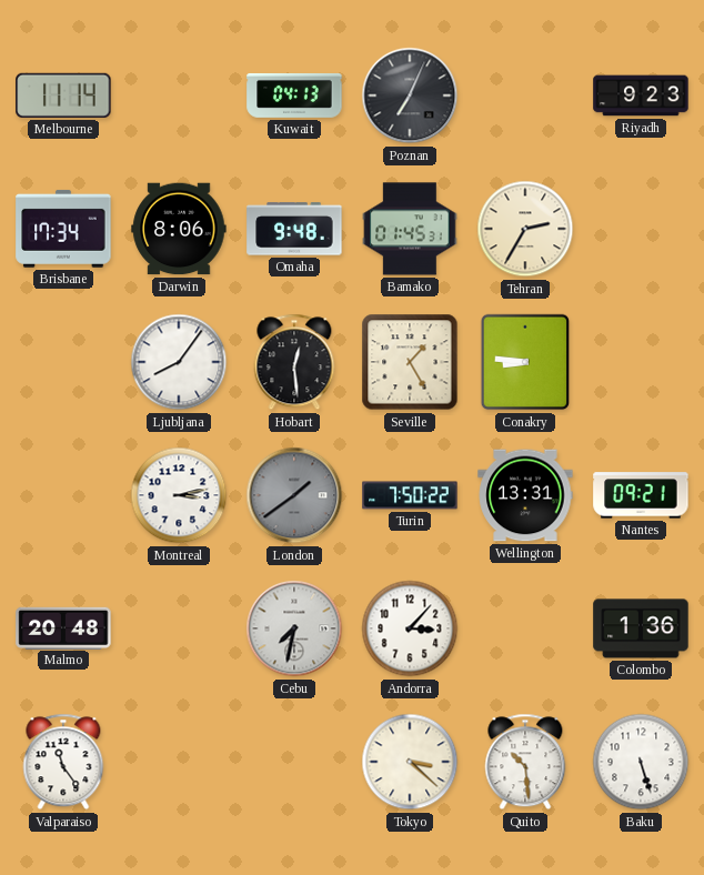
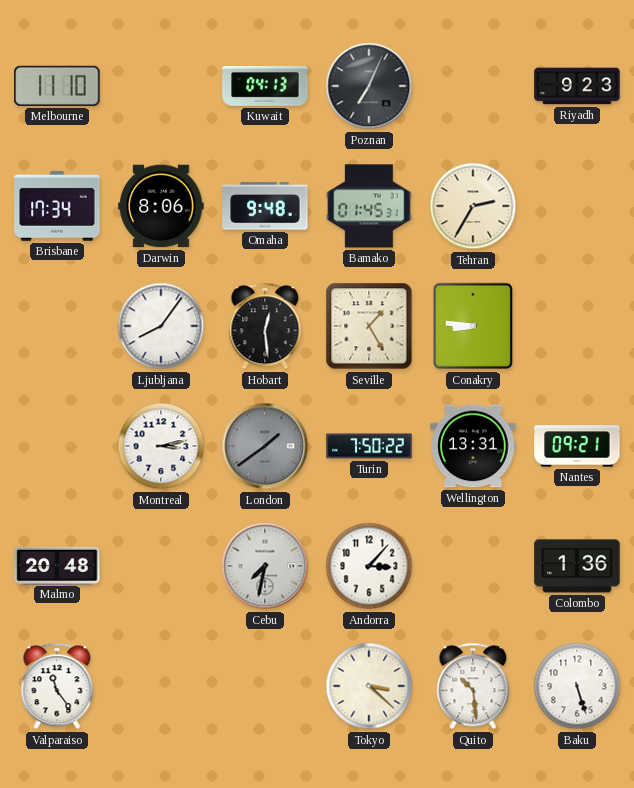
Melbourne: 11:14 -> 11:10
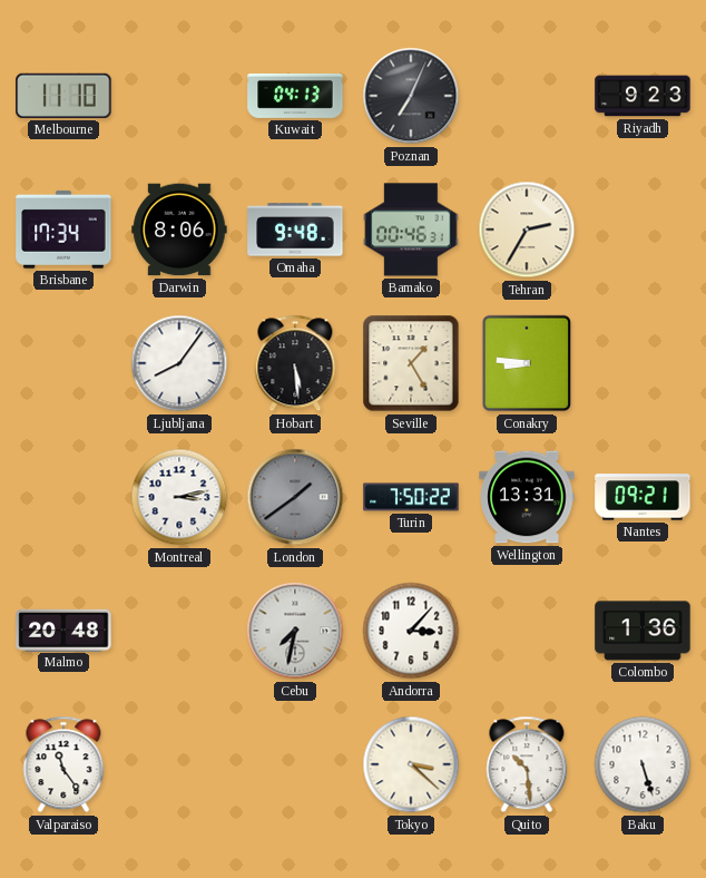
Bamako: 01:45 -> 00:46
Hobart: 12:29 -> 5:29
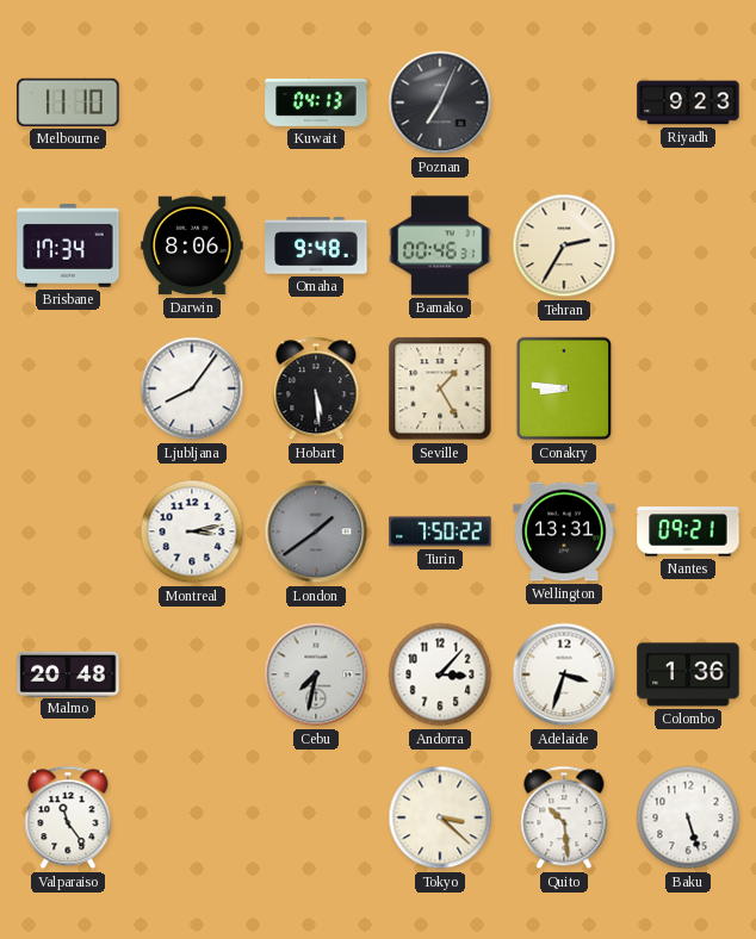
Adelaide: none -> 3:33
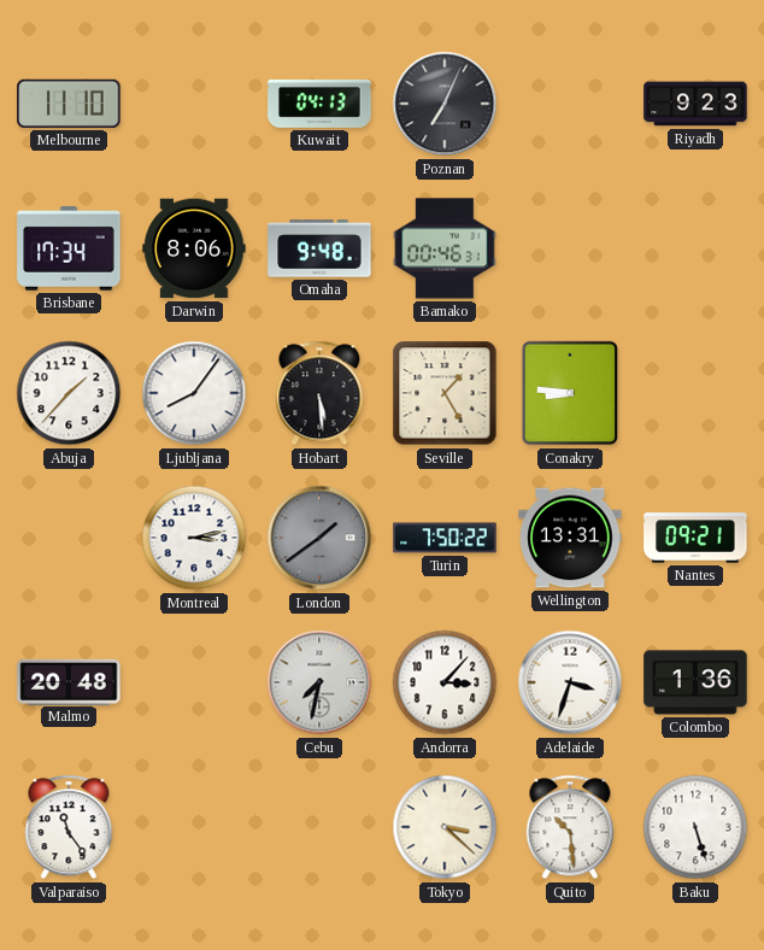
Tehran: 2:35 -> none
Abuja: none -> 1:37
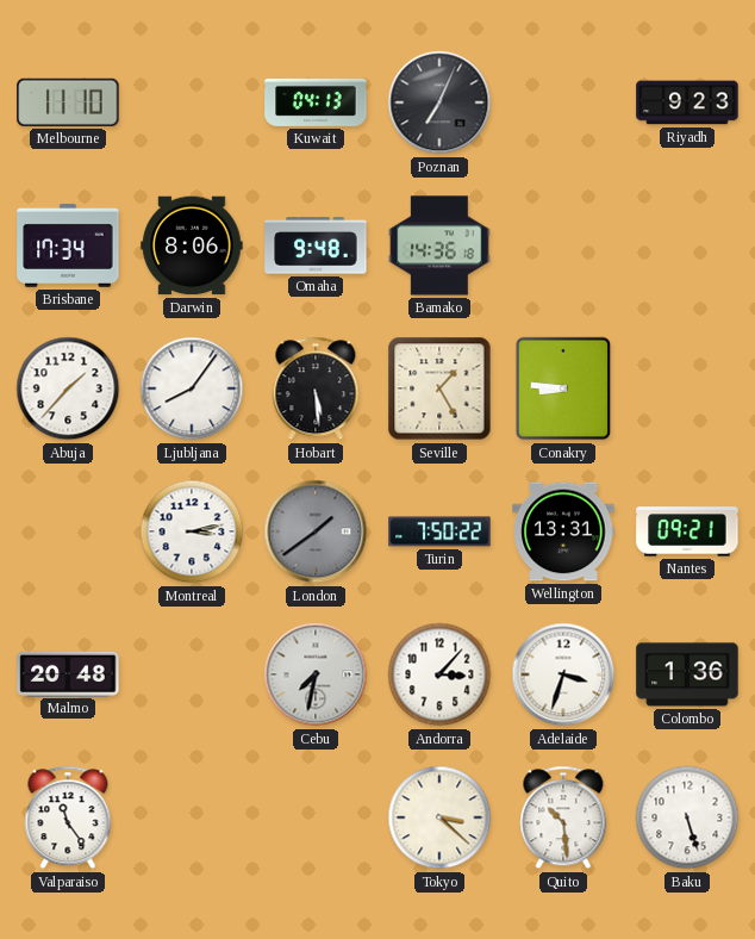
Bamako: 00:46 -> 14:36
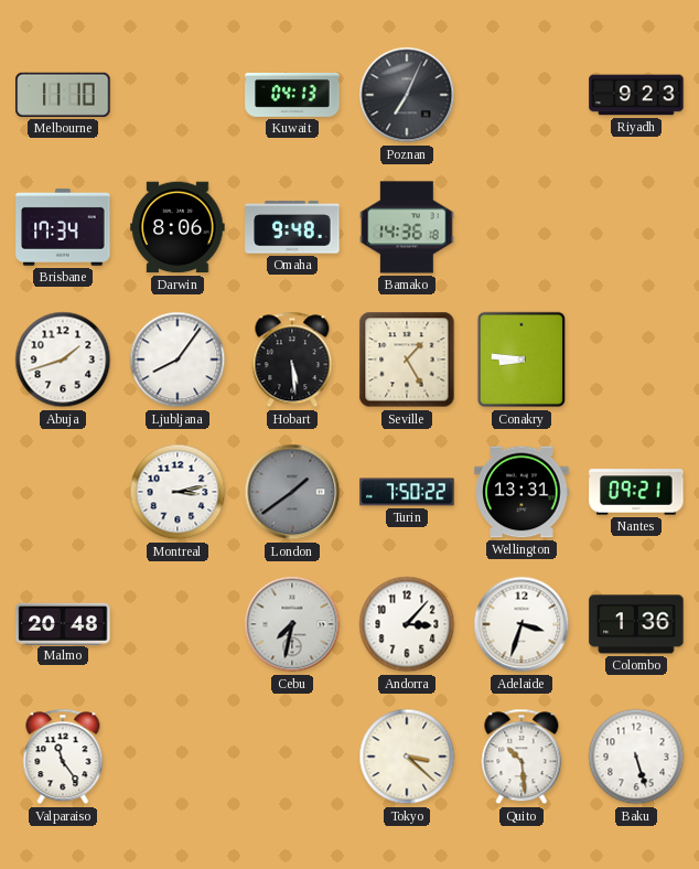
Abuja: 1:37 -> 1:42
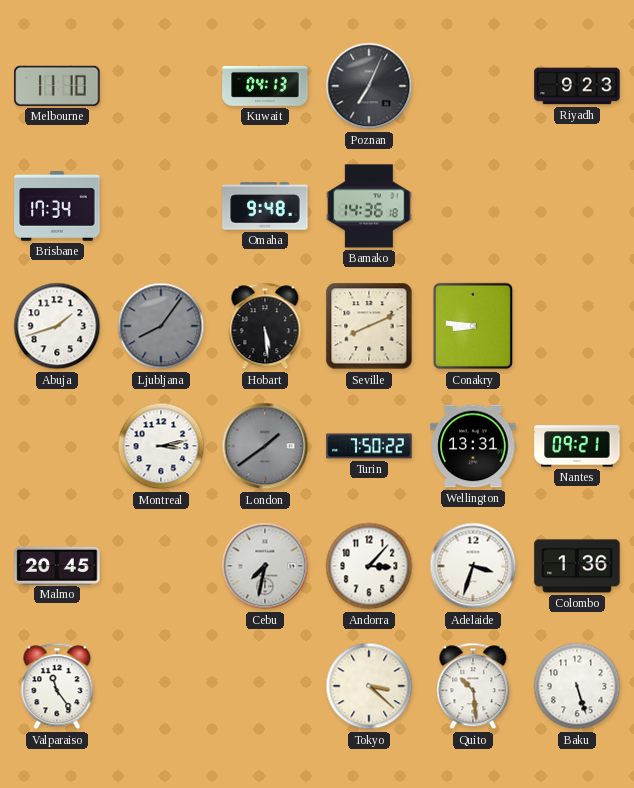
Darwin: 8:06 -> none
Ljubljana dial: white -> grey
Seville: 1:25 -> 8:11
Malmo: 20:48 -> 20:45
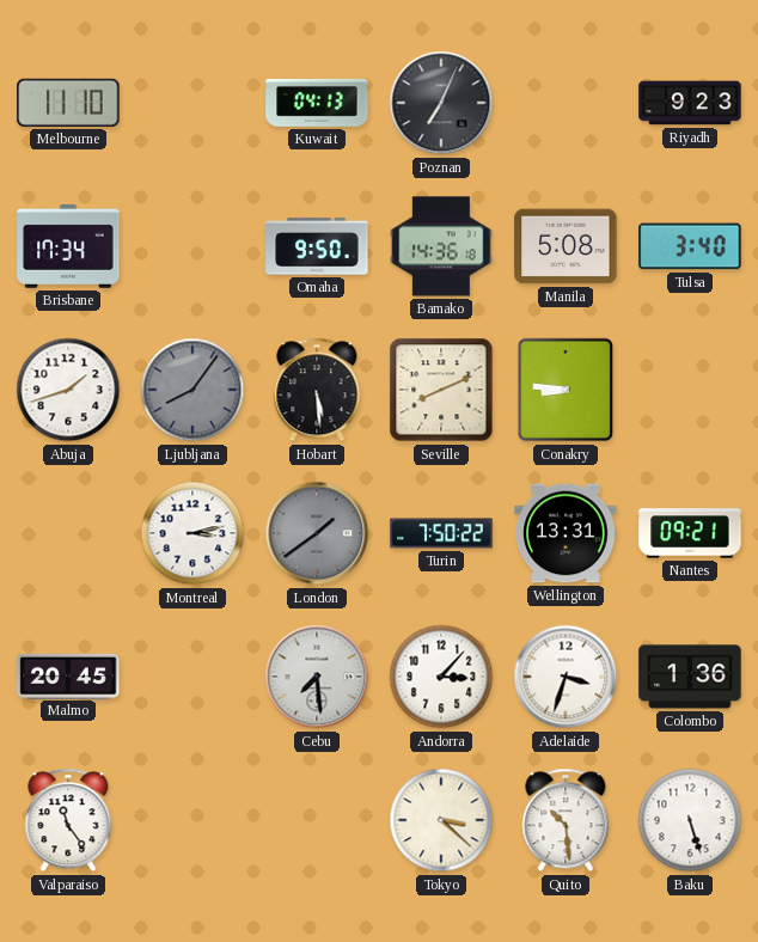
Omaha: 9:48 -> 9:50
Manila: none -> 5:08
Tulsa: none -> 3:40
Cebu: 7:32 -> 7:29
